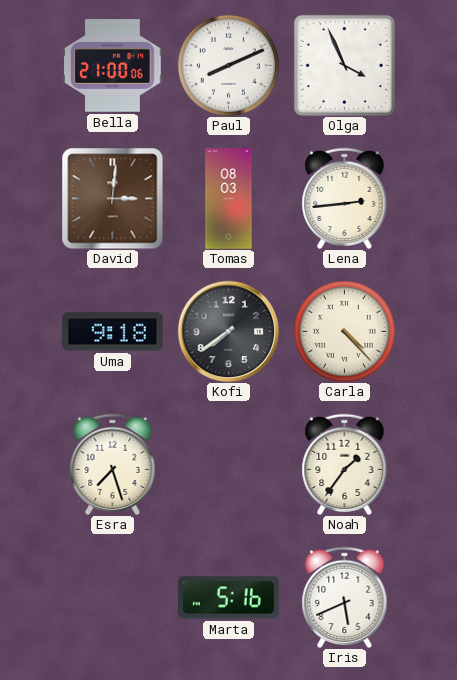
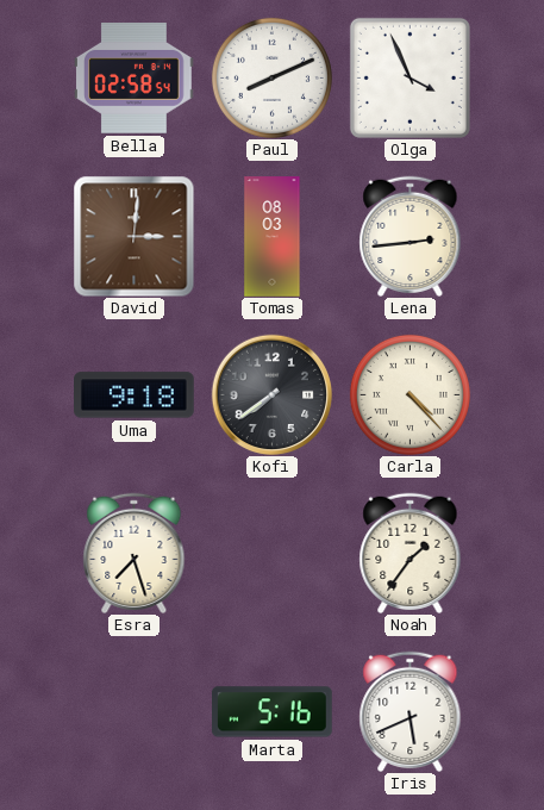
Bella: 21:00 -> 02:58
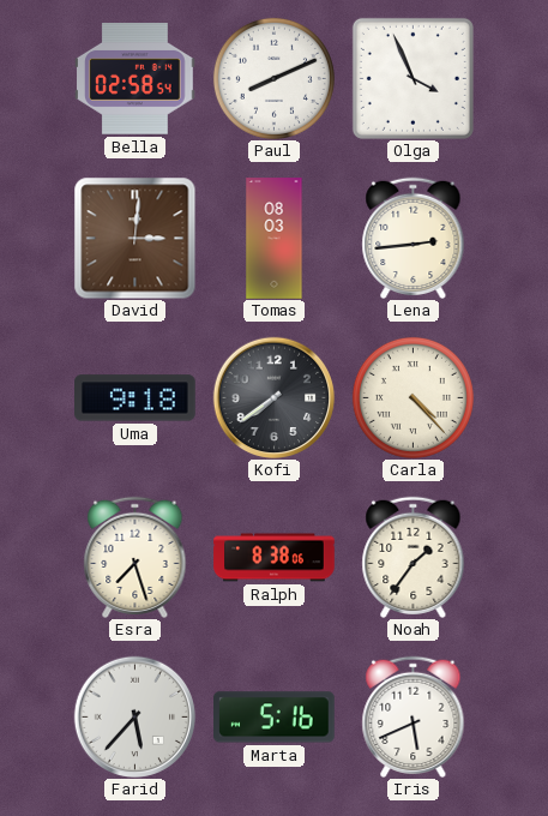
Ralph: none -> 8:38
Farid: none -> 5:37
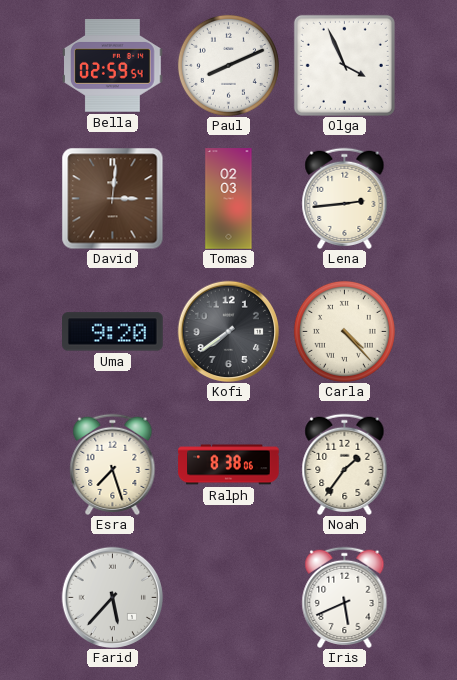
Bella: 02:58 -> 02:59
Tomas: 08:03 -> 02:03
Uma: 9:18 -> 9:20
Marta: 5:16 -> none
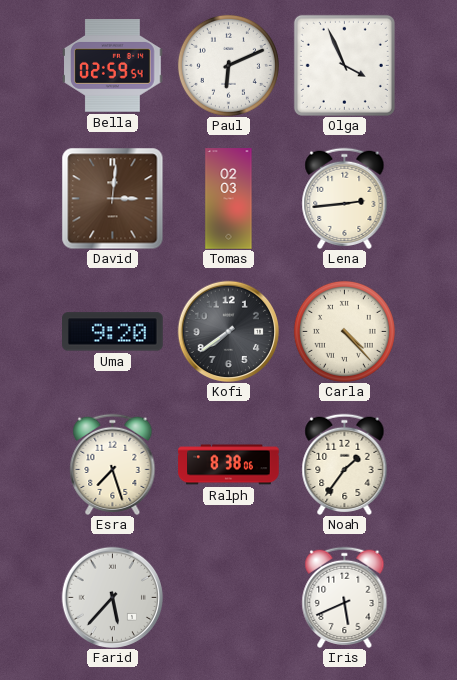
Paul: 8:11 -> 6:11
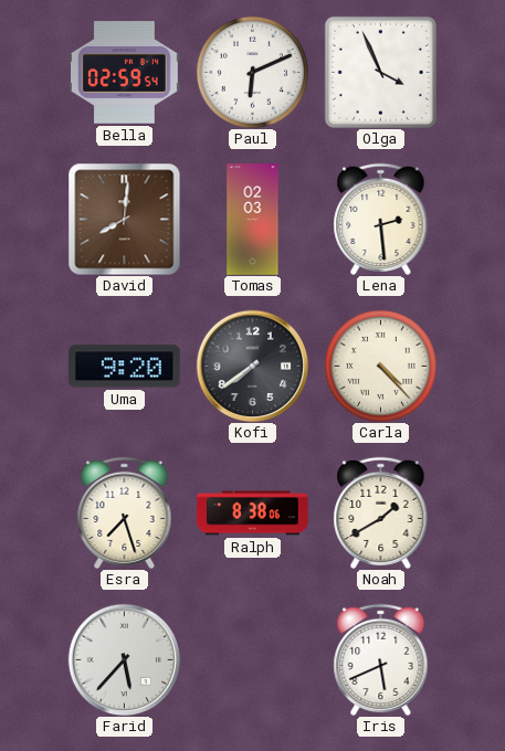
David: 3:01 -> 8:01
Lena: 2:44 -> 2:29
Noah: 1:36 -> 1:40
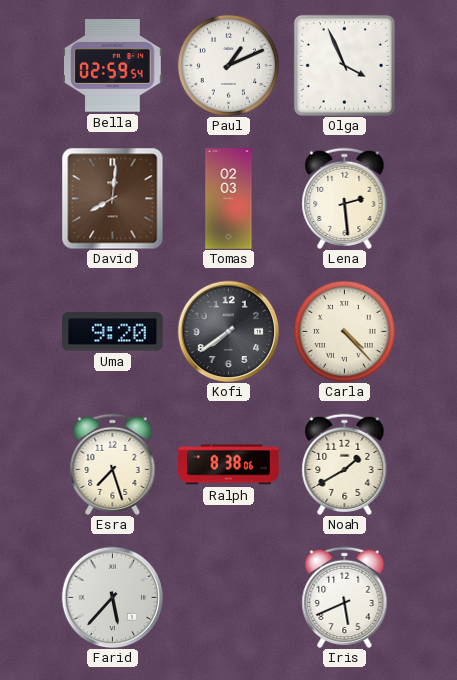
Paul: 6:11 -> 1:11
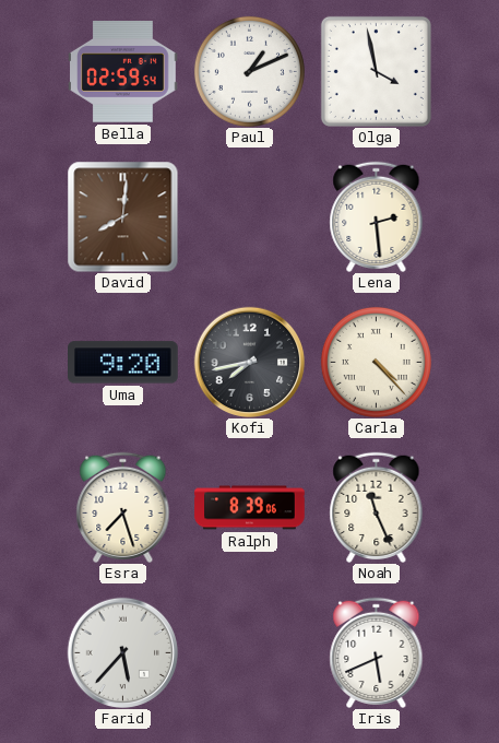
Olga: 3:56 -> 3:58
Tomas: 02:03 -> none
Kofi: 7:39 -> 7:43
Ralph: 8:38 -> 8:39
Noah: 1:40 -> 11:26
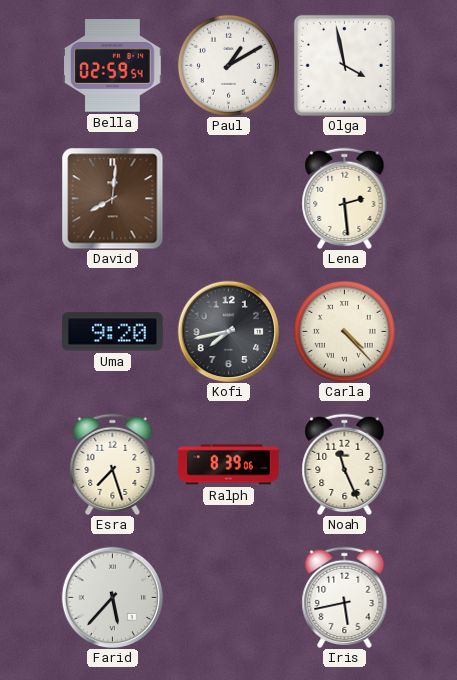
Paul: 1:11 -> 1:10
Iris: 5:41 -> 5:43
